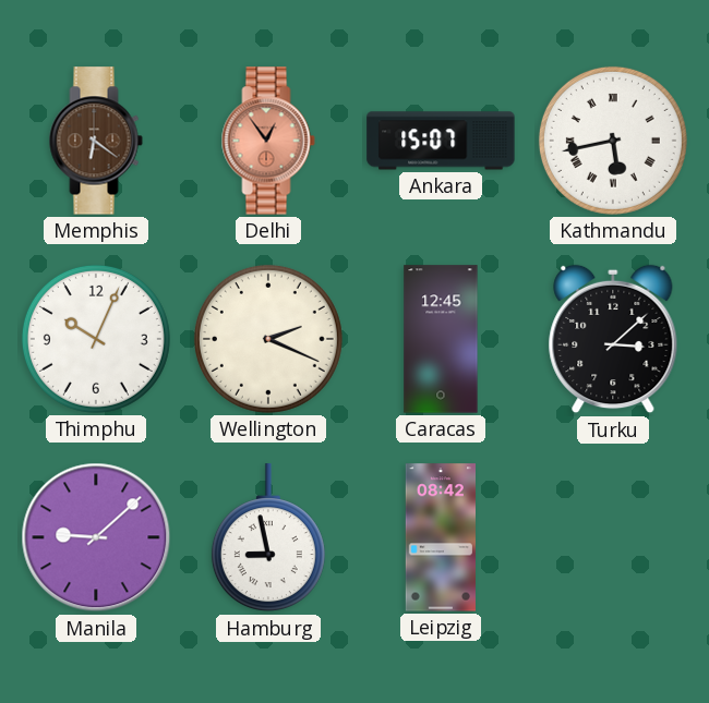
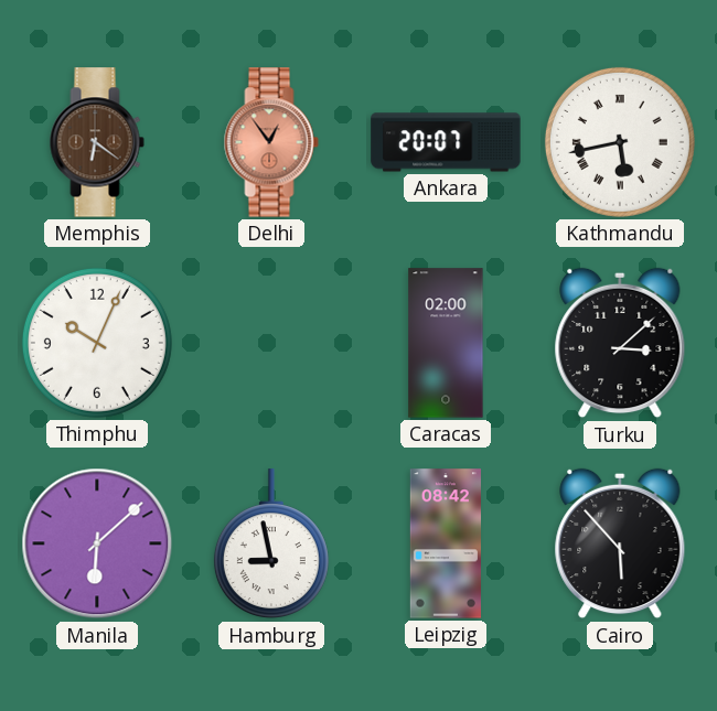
Ankara: 15:07 -> 20:07
Wellington: 2:19 -> none
Caracas: 12:45 -> 02:00
Manila: 9:08 -> 6:08
Cairo: none -> 5:53
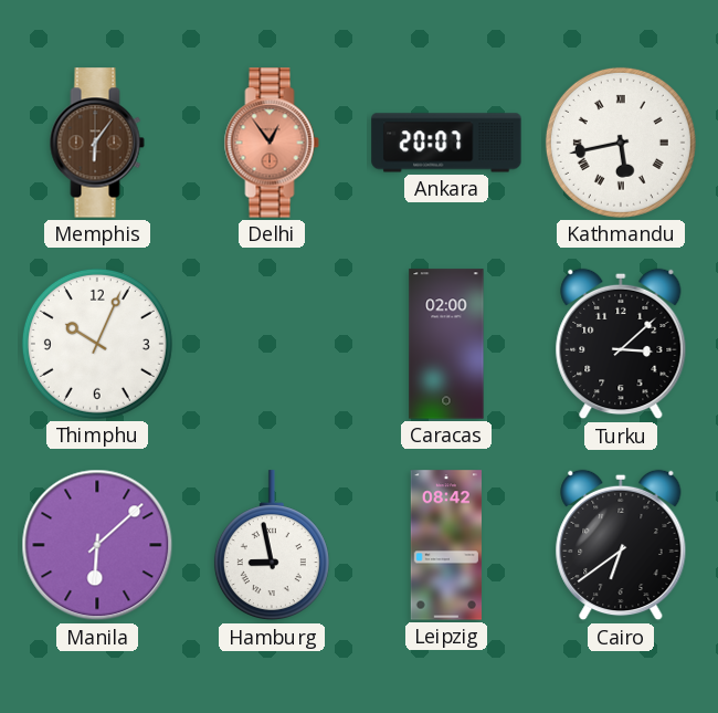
Memphis: 6:21 -> 6:06
Cairo: 5:53 -> 6:39
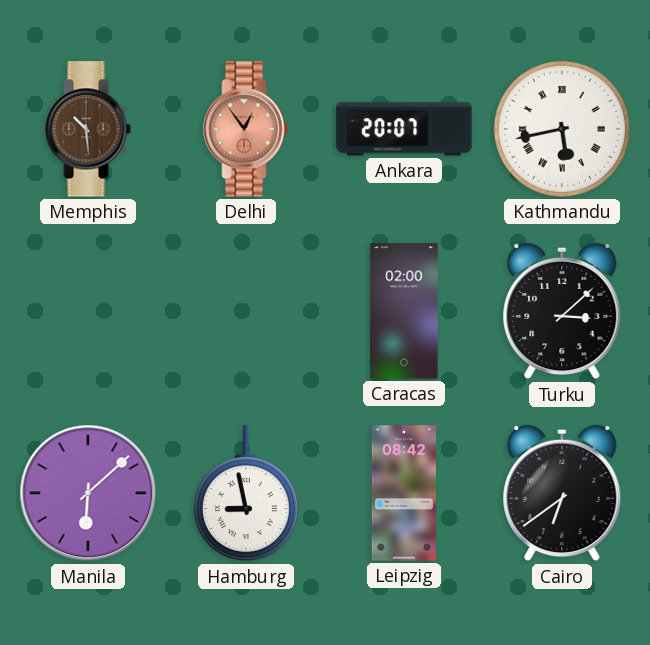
Memphis: 6:06 -> 10:29
Thimphu: 10:04 -> none
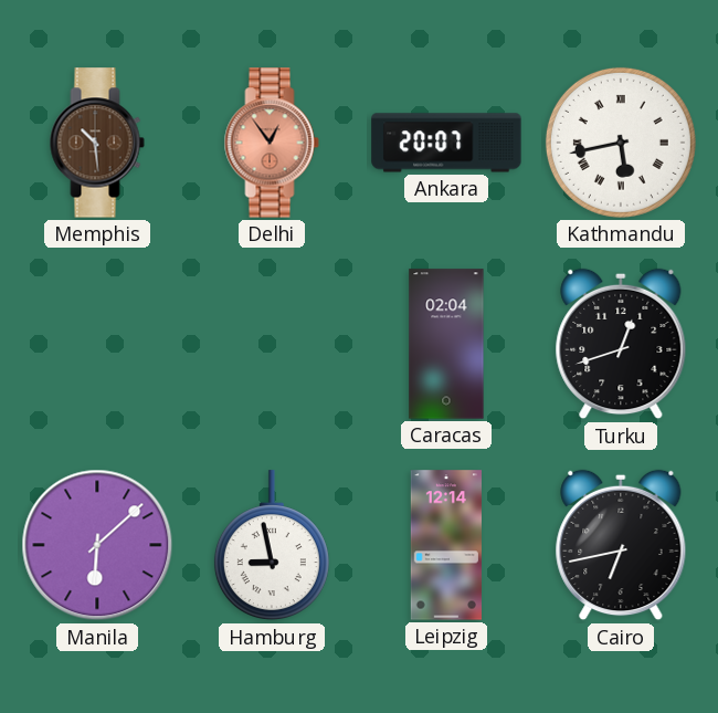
Caracas: 02:00 -> 02:04
Turku: 3:08 -> 12:42
Leipzig: 08:42 -> 12:14
Cairo: 6:39 -> 6:43
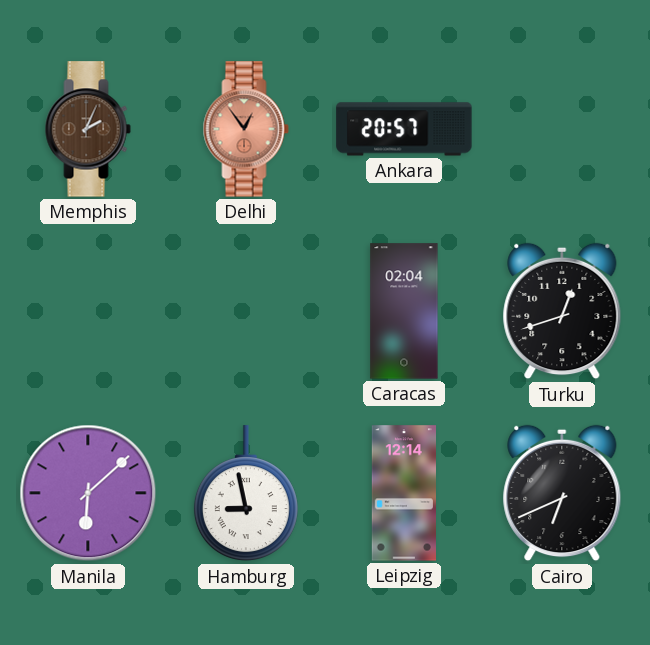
Memphis: 10:29 -> 2:04
Ankara: 20:07 -> 20:57
Kathmandu: 5:43 -> none
Cairo: 6:43 -> 6:41
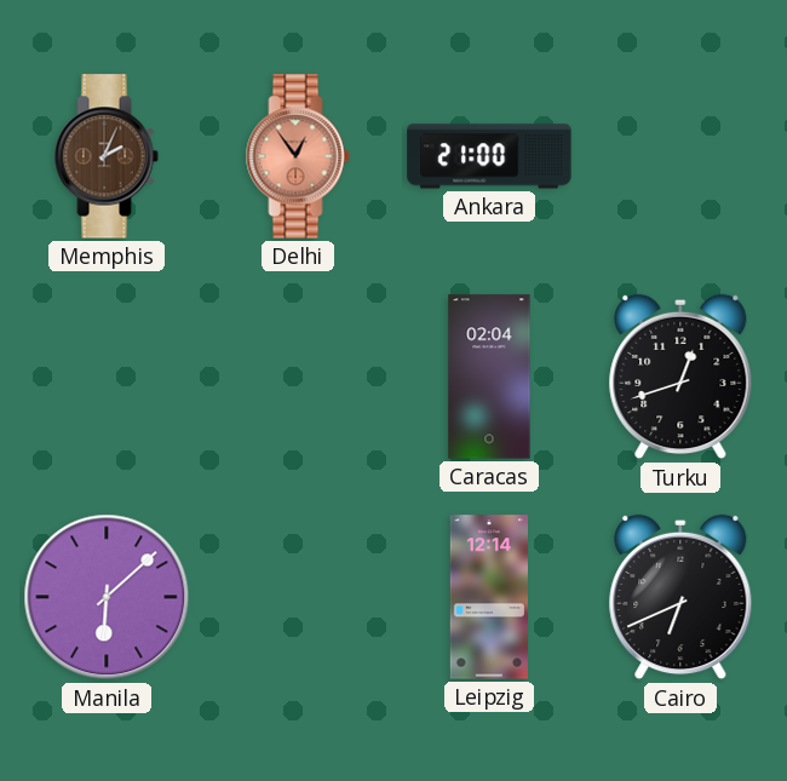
Ankara: 20:57 -> 21:00
Hamburg: 8:58 -> none
